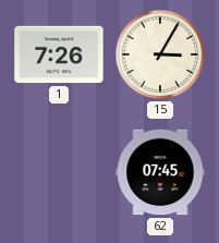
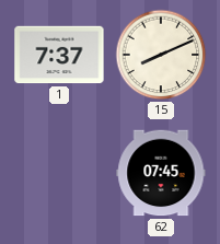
1: 7:26 -> 7:37
15: 3:05 -> 8:11
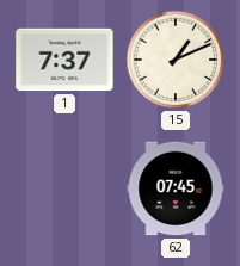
15: 8:11 -> 1:11
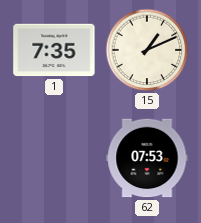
1: 7:37 -> 7:35
62: 07:45 -> 07:53
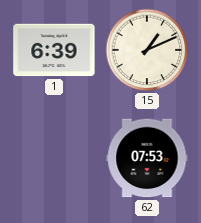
1: 7:35 -> 6:39
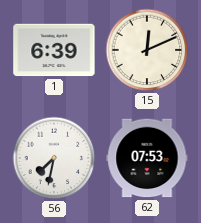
15: 1:11 -> 12:11
56: none -> 7:32
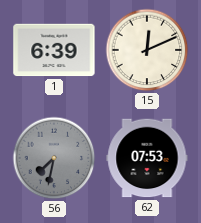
56 dial: white -> grey
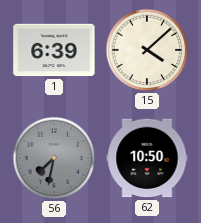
15: 12:11 -> 4:08
62: 07:53 -> 10:50
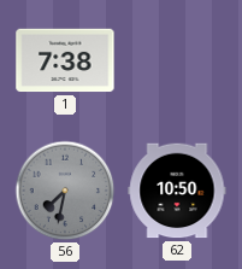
1: 6:39 -> 7:38
15: 4:08 -> none
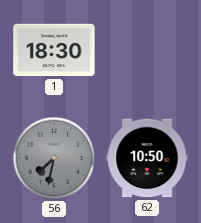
1: 7:38 -> 18:30
